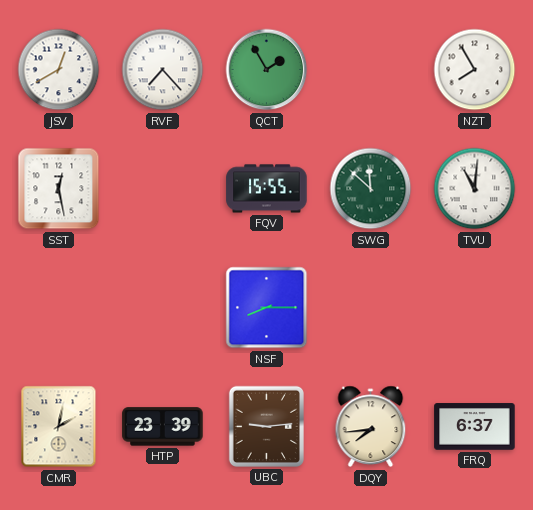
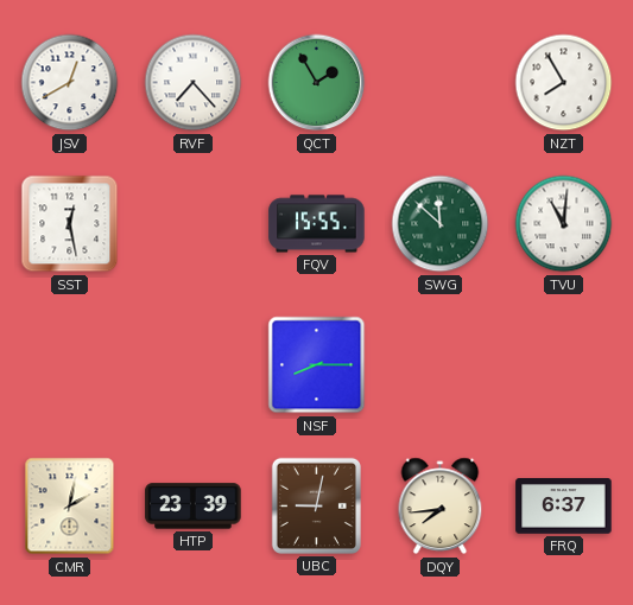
UBC: 9:14 -> 9:02
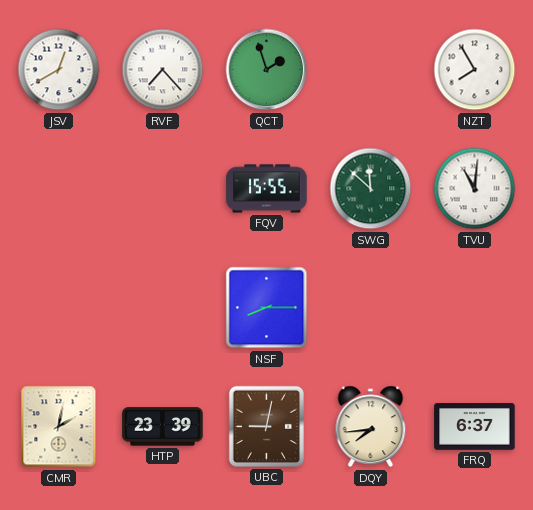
QCT: 1:55 -> 1:57
SST: 12:28 -> none
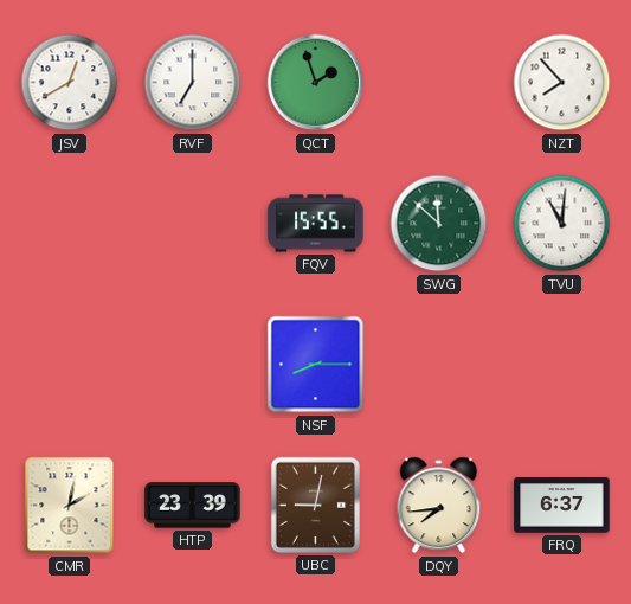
RVF: 7:23 -> 7:00
NZT: 7:55 -> 7:53
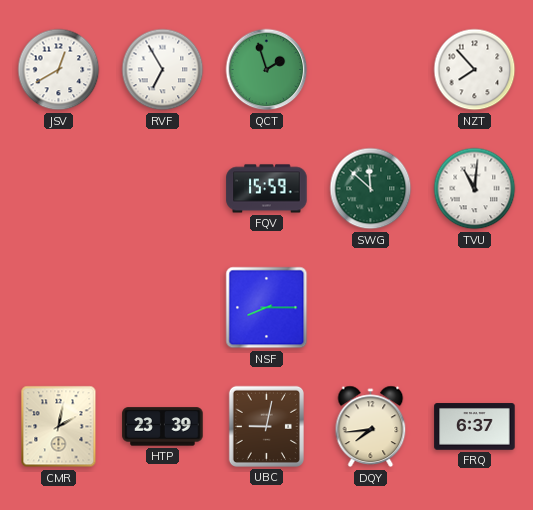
RVF: 7:00 -> 6:55
FQV: 15:55 -> 15:59
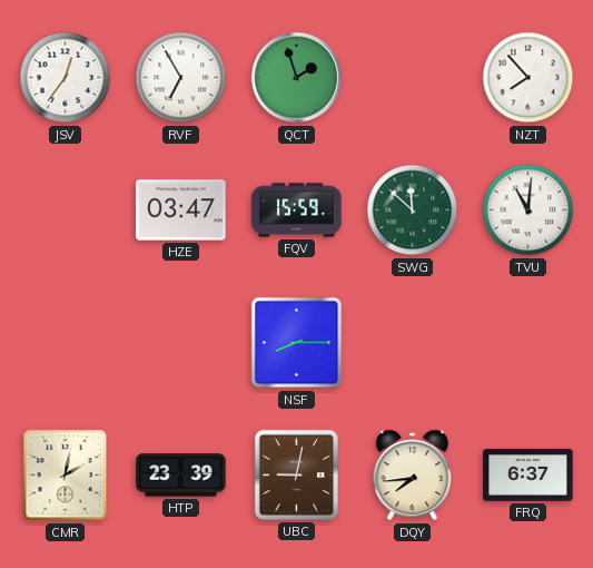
JSV: 12:40 -> 12:36
HZE: none -> 03:47
